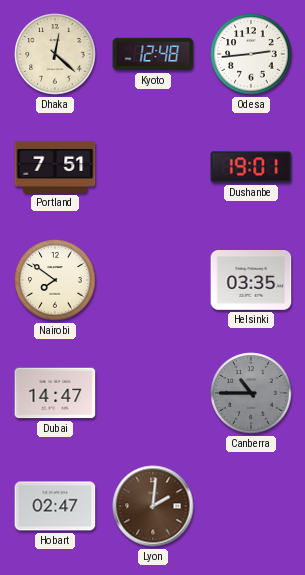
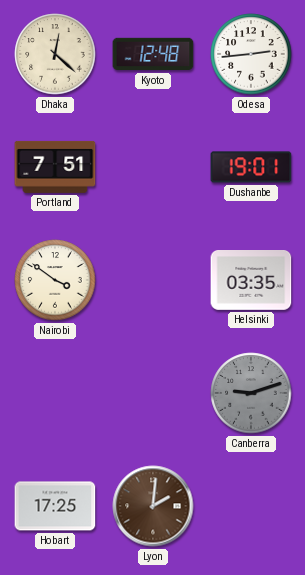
Nairobi: 7:51 -> 3:51
Dubai: 14:47 -> none
Canberra: 10:45 -> 9:12
Hobart: 02:47 -> 17:25
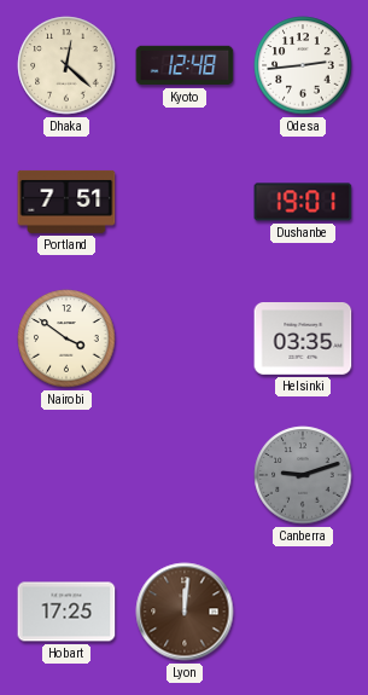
Lyon: 2:01 -> 12:01
